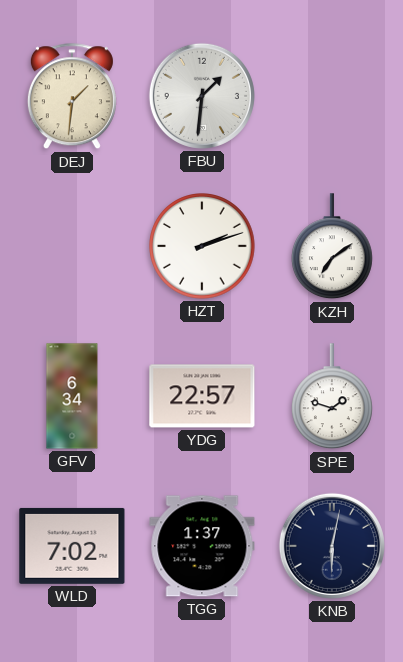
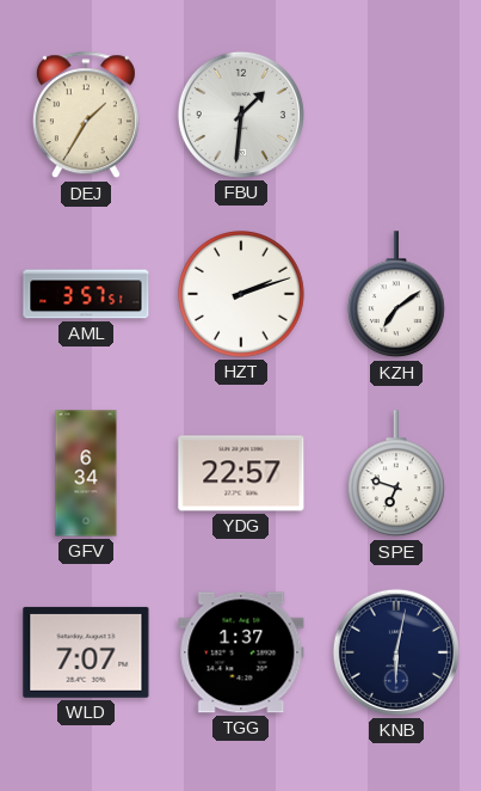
DEJ: 1:31 -> 1:35
AML: none -> 3:57
SPE: 1:48 -> 6:48
WLD: 7:02 -> 7:07
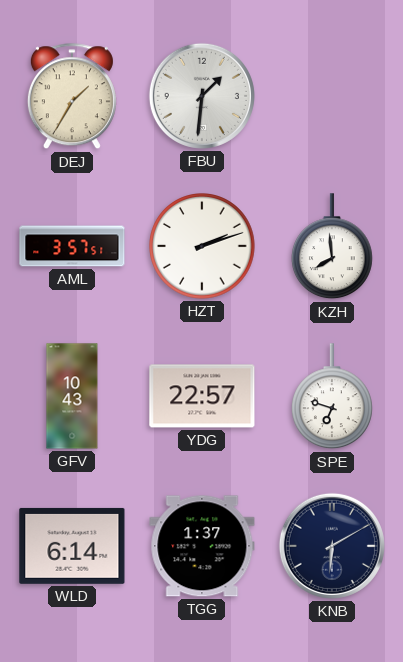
KZH: 7:09 -> 7:59
GFV: 6:34 -> 10:43
WLD: 7:07 -> 6:14
KNB: 6:02 -> 6:10
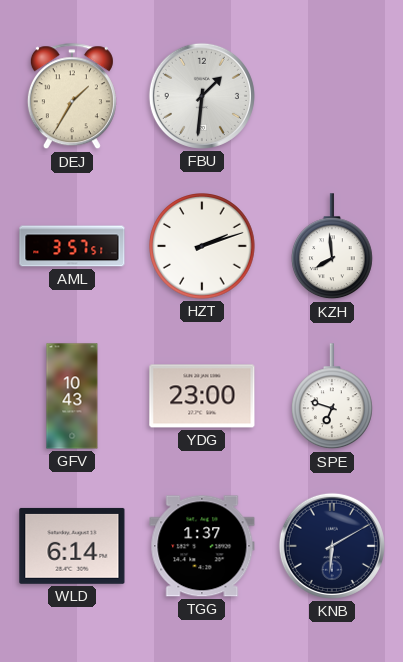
YDG: 22:57 -> 23:00
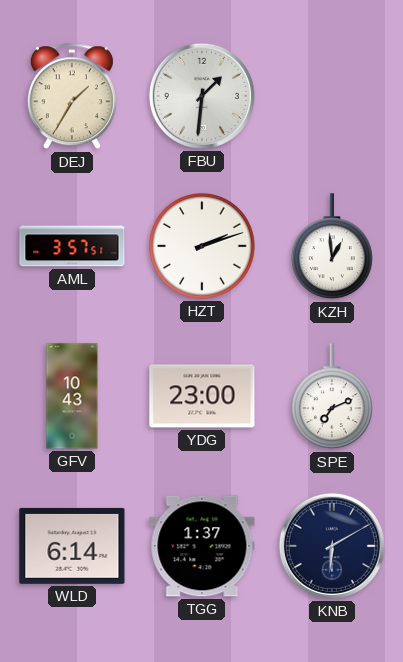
KZH: 7:59 -> 12:59
SPE: 6:48 -> 7:11
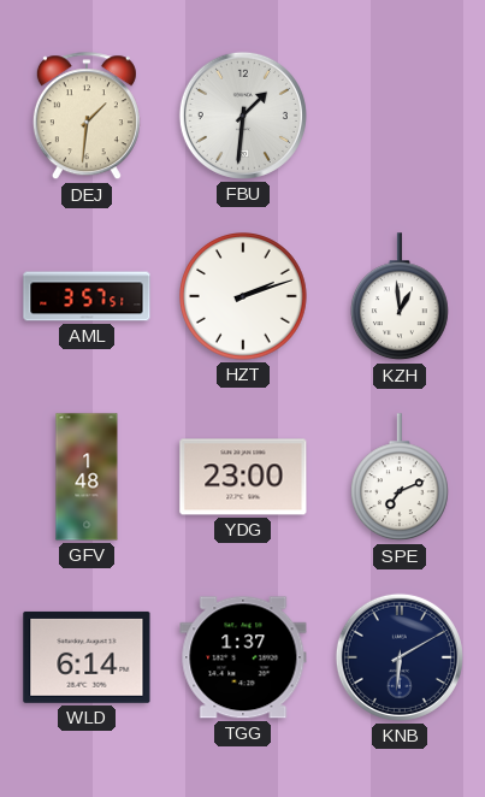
DEJ: 1:35 -> 1:31
GFV: 10:43 -> 1:48
